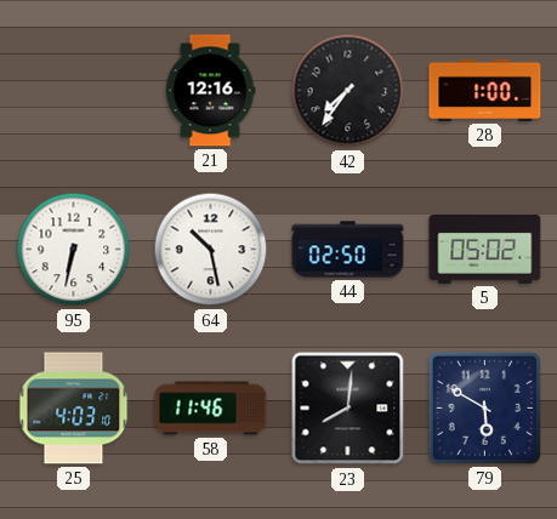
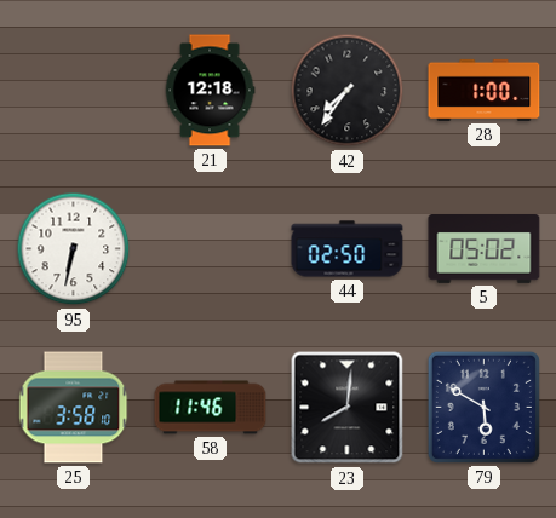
21: 12:16 -> 12:18
64: 10:28 -> none
25: 4:03 -> 3:58
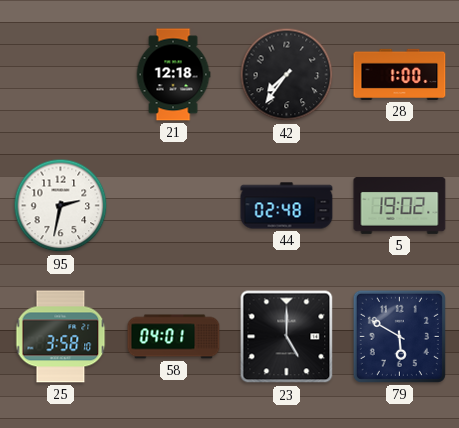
95: 6:32 -> 2:32
44: 02:50 -> 02:48
5: 05:02 -> 19:02
58: 11:46 -> 04:01
23: 8:01 -> 5:00
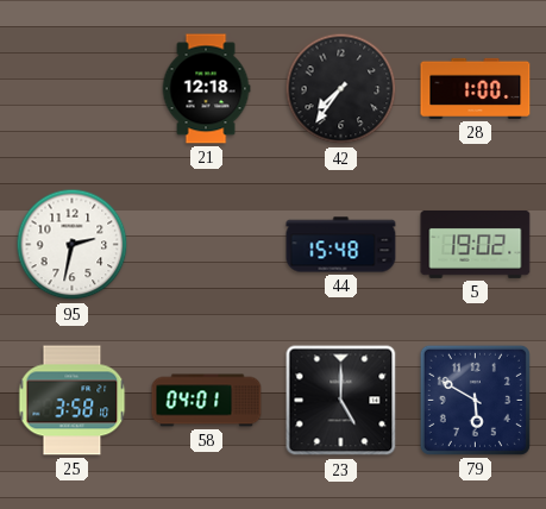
44: 02:48 -> 15:48
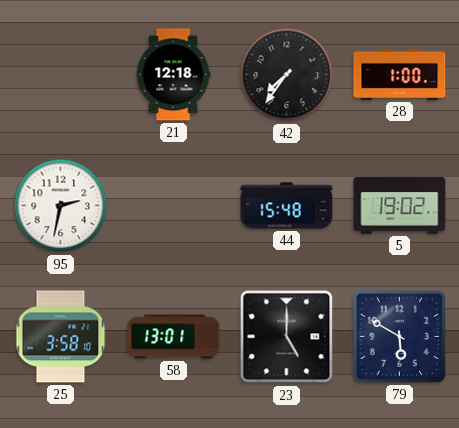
58: 04:01 -> 13:01
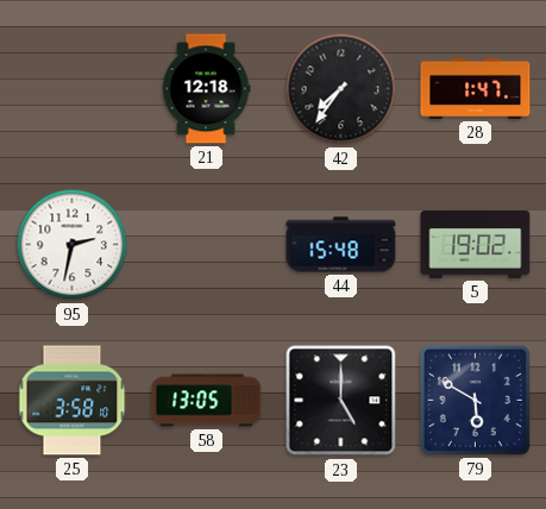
28: 1:00 -> 1:47
58: 13:01 -> 13:05
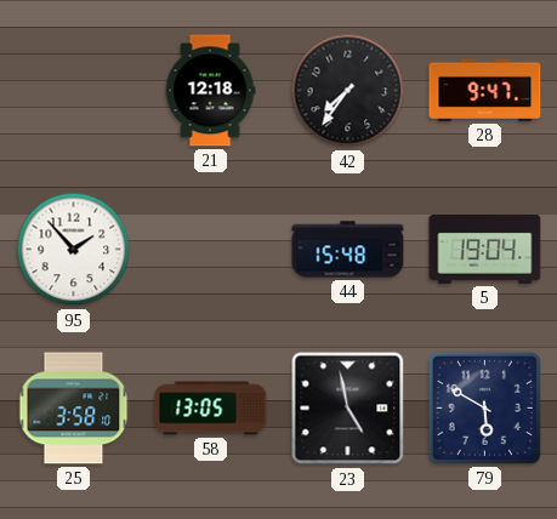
28: 1:47 -> 9:47
95: 2:32 -> 1:53
5: 19:02 -> 19:04
23: 5:00 -> 4:58
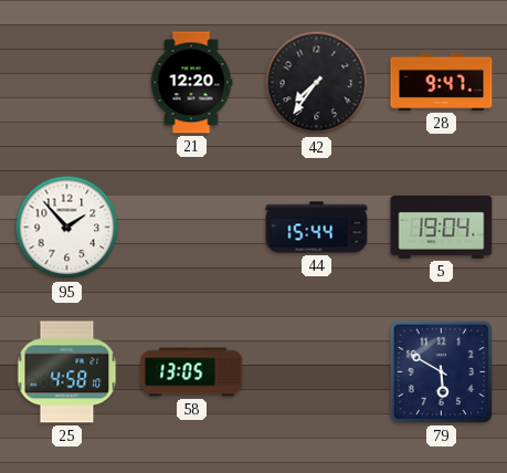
21: 12:18 -> 12:20
44: 15:48 -> 15:44
25: 3:58 -> 4:58
23: 4:58 -> none
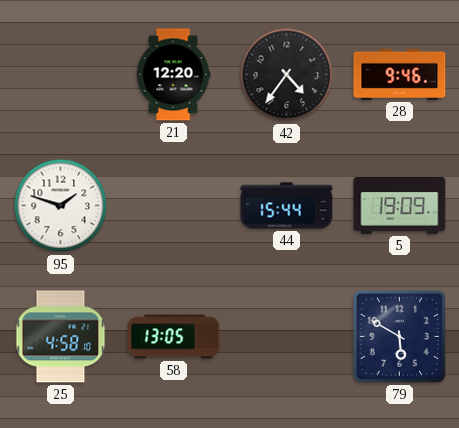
42: 7:36 -> 4:36
28: 9:47 -> 9:46
95: 1:53 -> 1:48
5: 19:04 -> 19:09
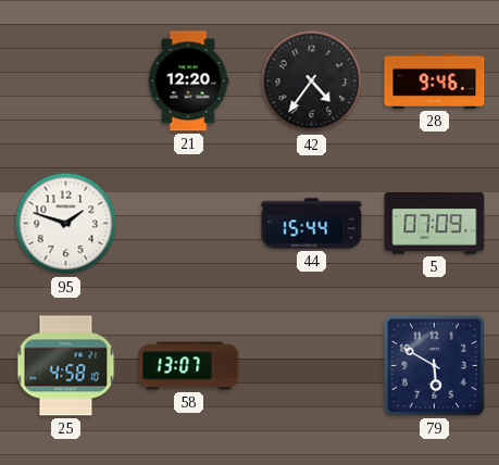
5: 19:09 -> 07:09
58: 13:05 -> 13:07
